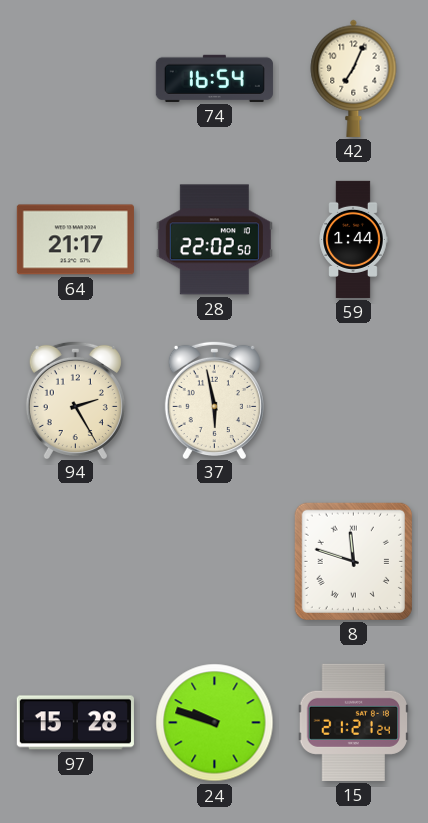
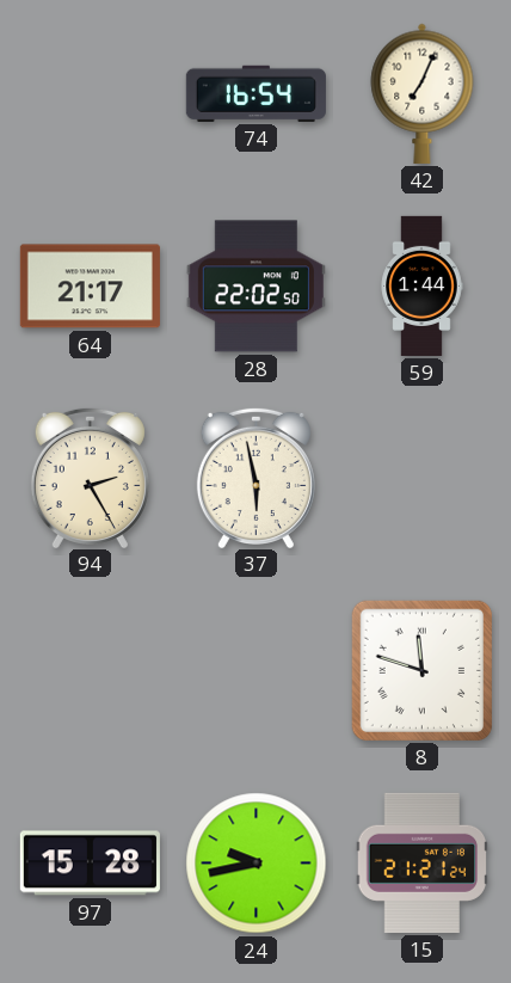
24: 9:48 -> 9:43
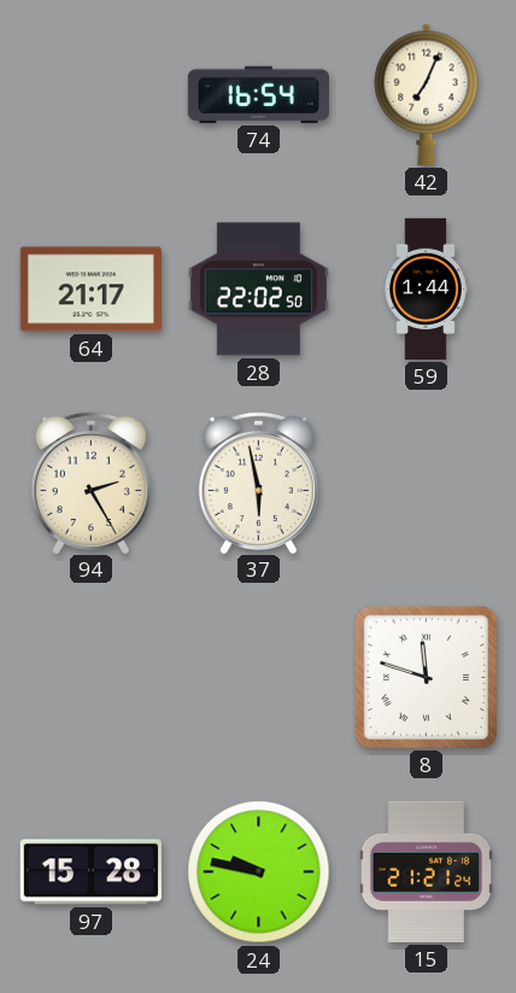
24: 9:43 -> 9:47
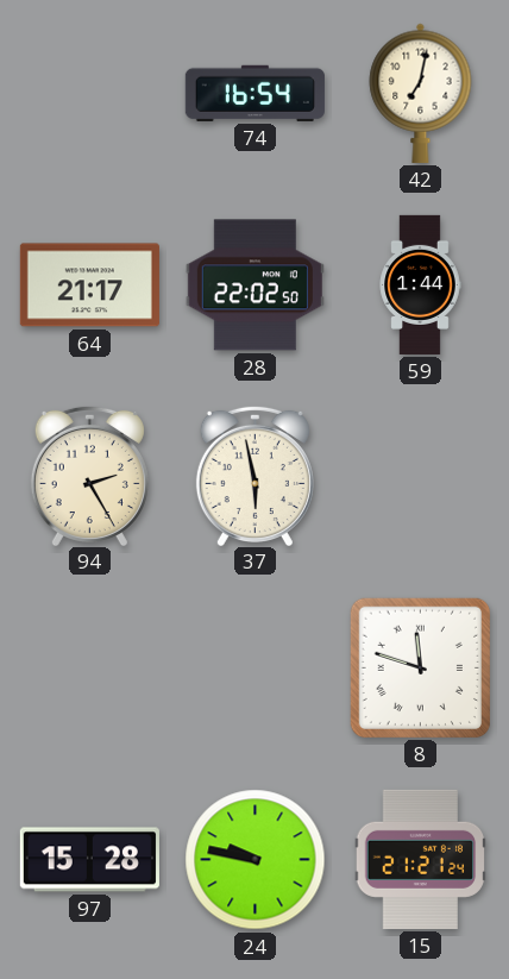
42: 7:04 -> 7:02
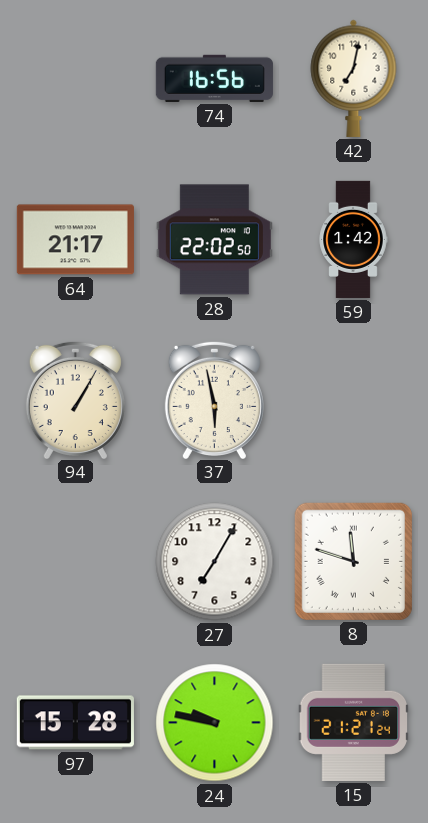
74: 16:54 -> 16:56
59: 1:44 -> 1:42
94: 2:25 -> 1:05
27: none -> 7:05
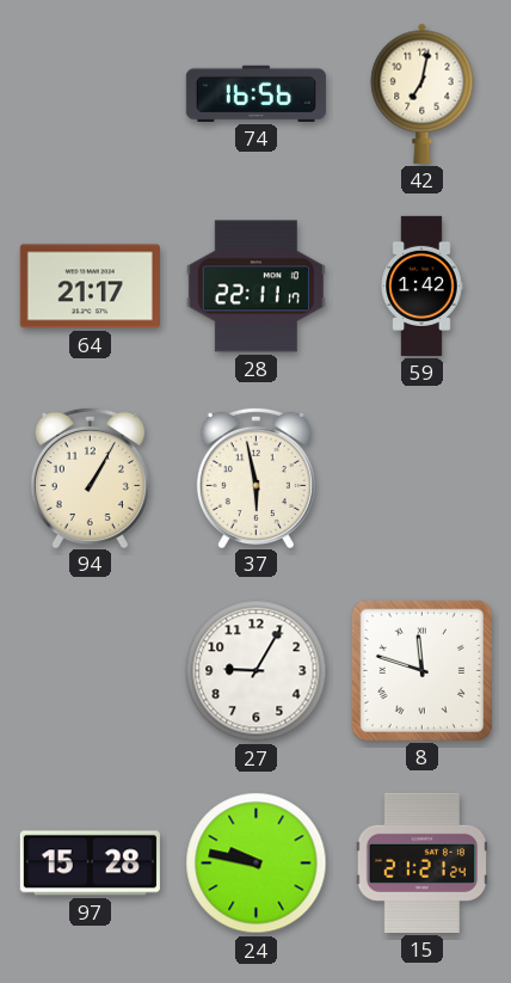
28: 22:02 -> 22:11
27: 7:05 -> 9:05
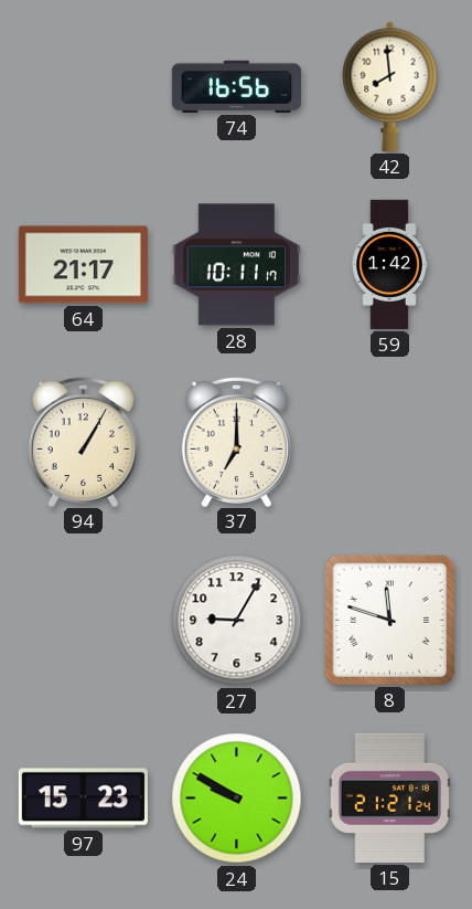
42: 7:02 -> 7:59
28: 22:11 -> 10:11
37: 5:58 -> 7:00
97: 15:28 -> 15:23
24: 9:47 -> 9:50
